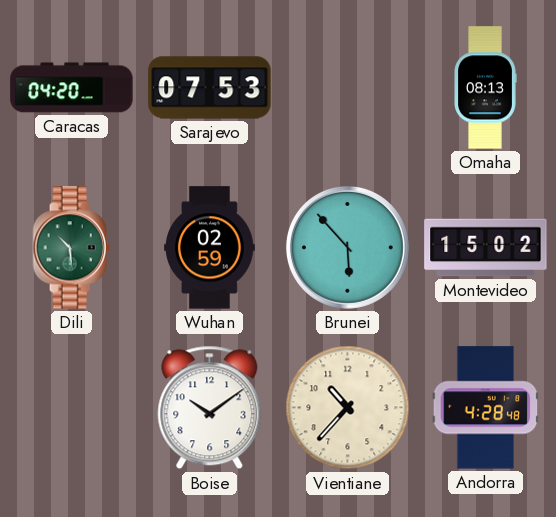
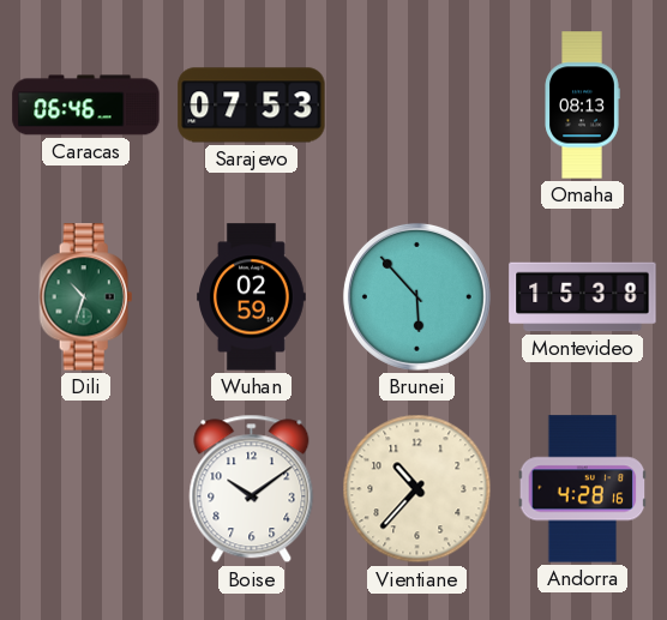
Caracas: 04:20 -> 06:46
Dili: 10:29 -> 10:33
Montevideo: 15:02 -> 15:38
Andorra: 4:28:48 -> 4:28:16
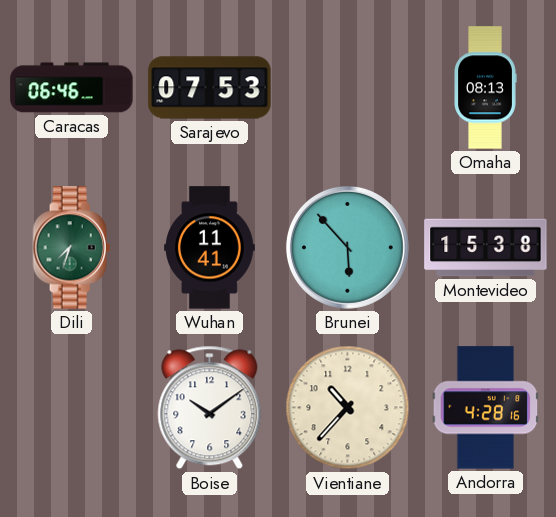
Dili: 10:33 -> 7:33
Wuhan: 02:59 -> 11:41
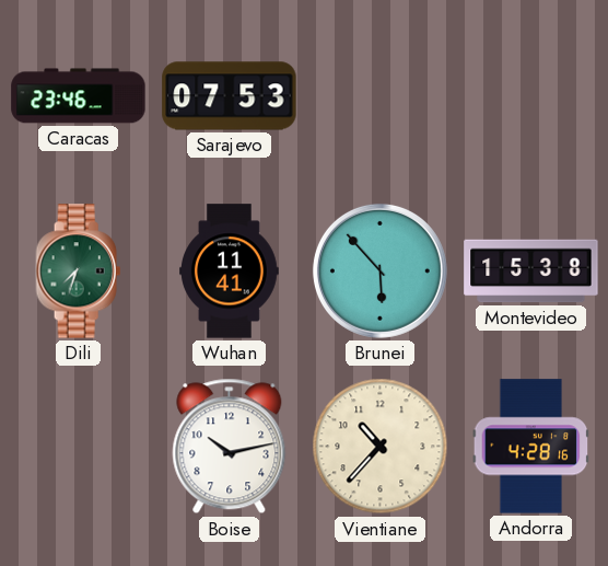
Caracas: 06:46 -> 23:46
Omaha: 08:13 -> none
Boise: 10:09 -> 10:13
